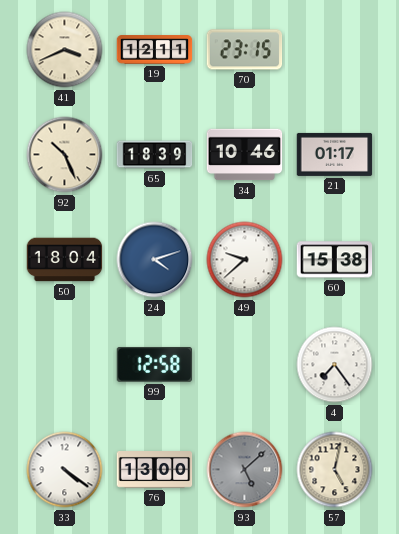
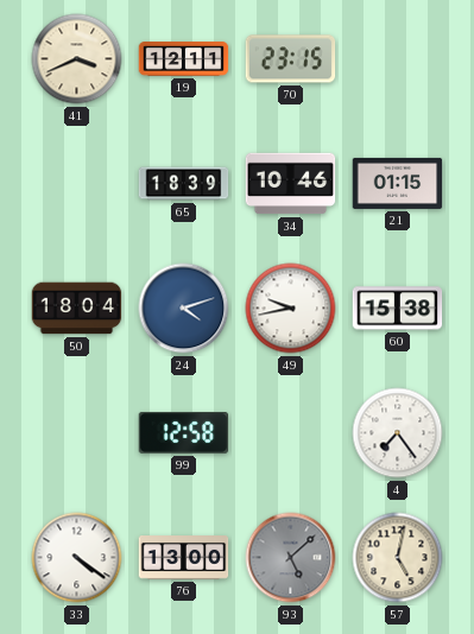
92: 10:26 -> none
21: 01:17 -> 01:15
49: 9:38 -> 9:43
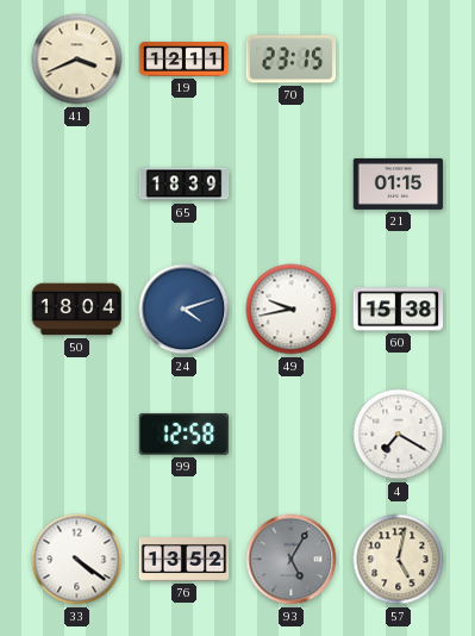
34: 10:46 -> none
4: 7:24 -> 7:20
76: 13:00 -> 13:52
93: 5:08 -> 5:05
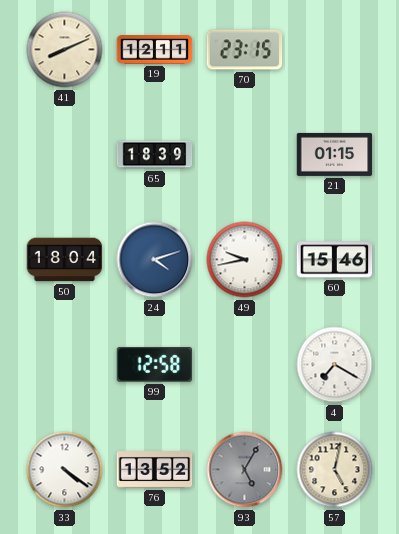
41: 3:41 -> 8:11
60: 15:38 -> 15:46
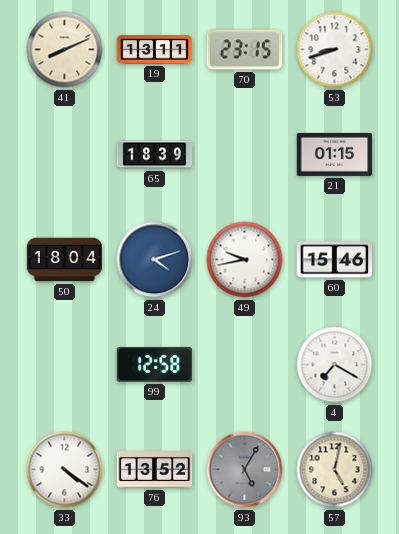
19: 12:11 -> 13:11
53: none -> 8:42
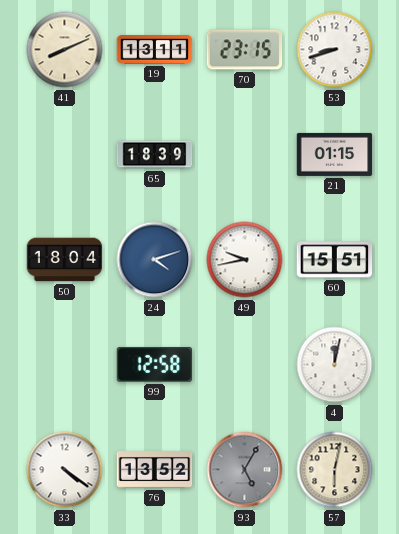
60: 15:46 -> 15:51
4: 7:20 -> 12:02
57: 5:02 -> 6:02
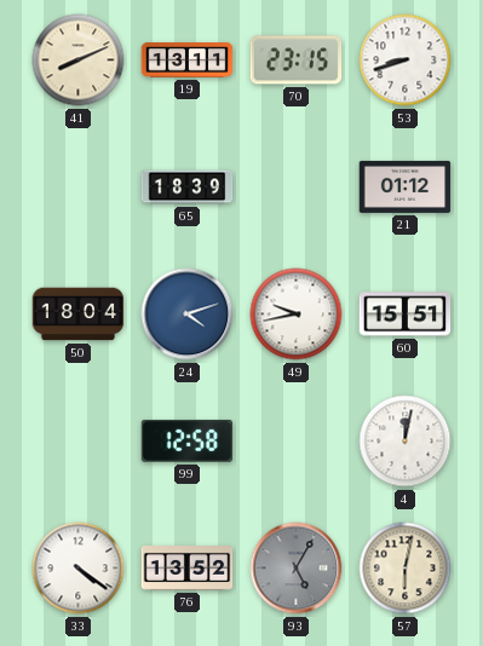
21: 01:15 -> 01:12
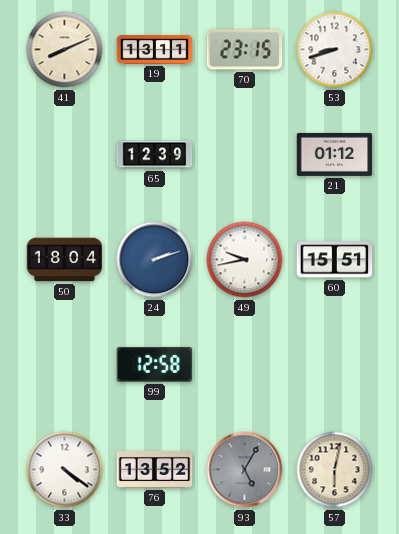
65: 18:39 -> 12:39
24: 4:12 -> 2:12
4: 12:02 -> none
